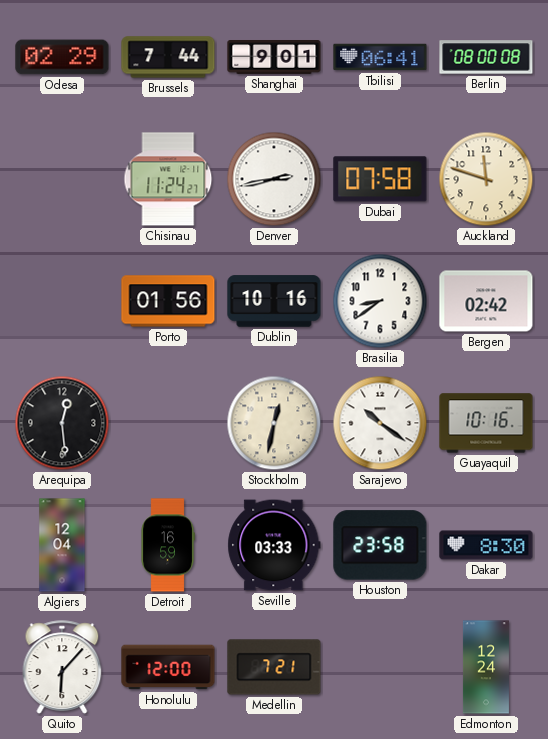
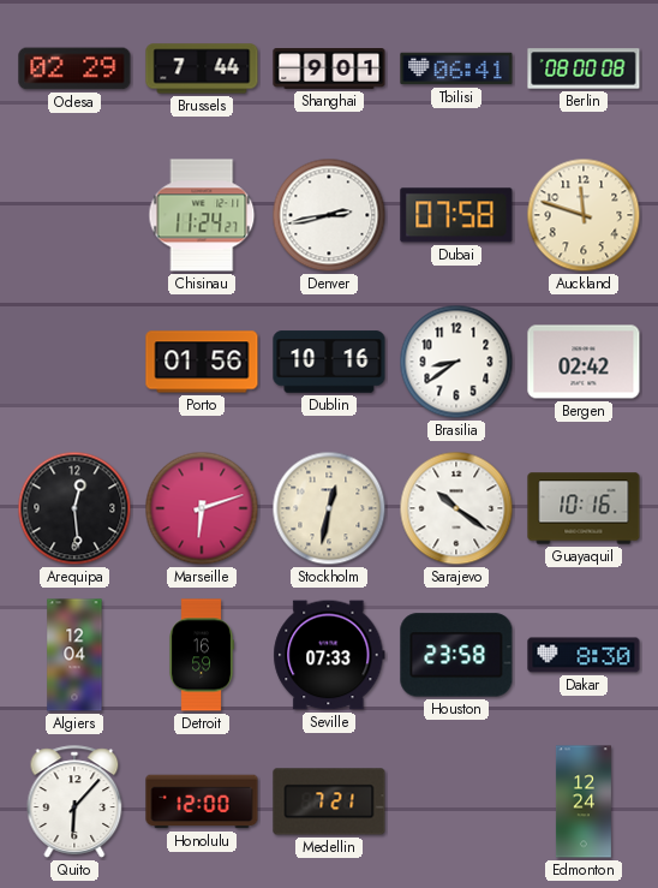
Marseille: none -> 6:12
Seville: 03:33 -> 07:33
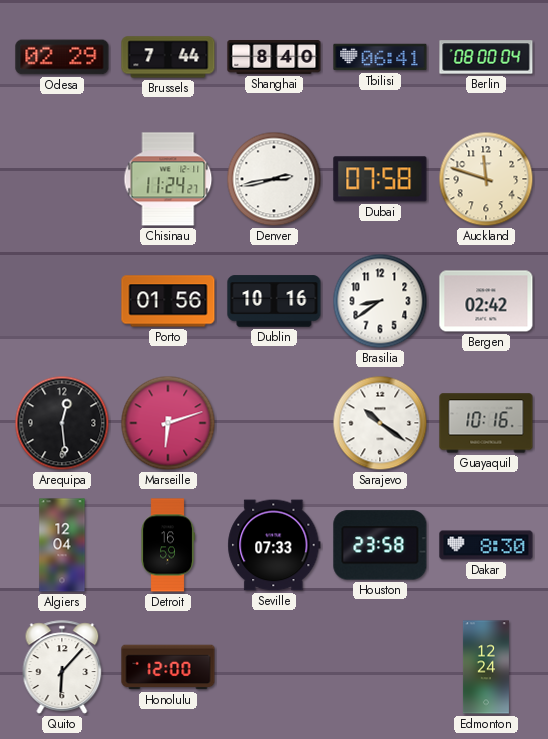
Shanghai: 9:01 -> 8:40
Berlin: 08:00:08 -> 08:00:04
Stockholm: 12:32 -> none
Medellin: 7:21 -> none
